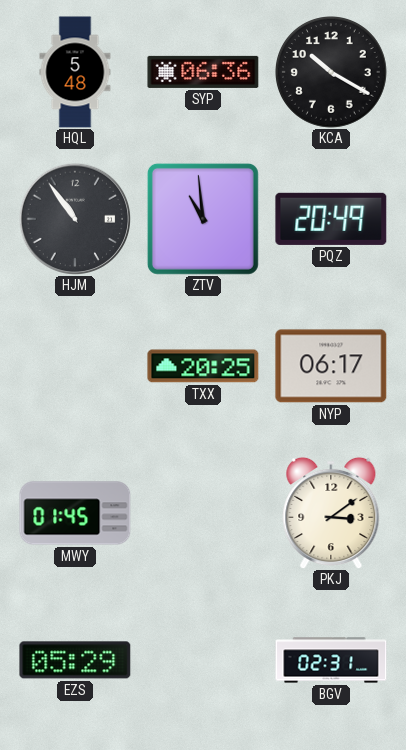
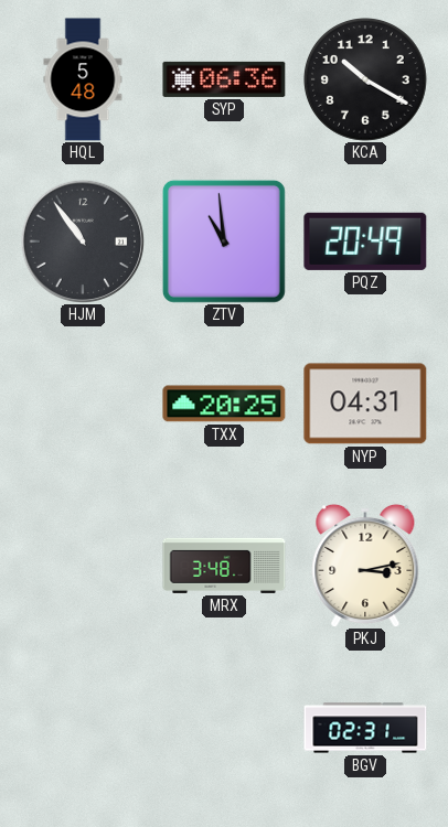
NYP: 06:17 -> 04:31
MWY: 01:45 -> none
MRX: none -> 3:48
PKJ: 3:09 -> 3:13
EZS: 05:29 -> none
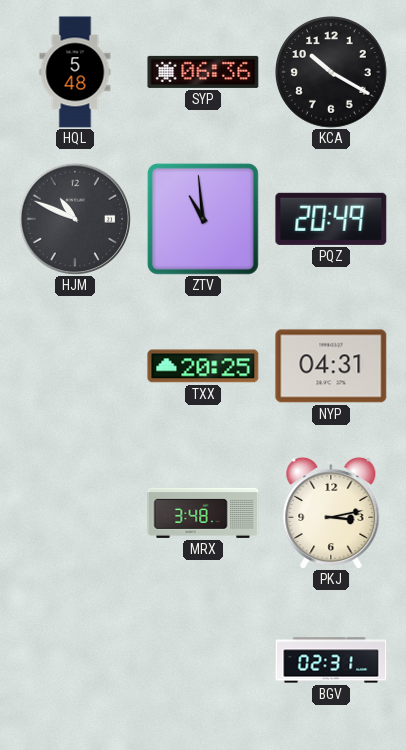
HJM: 10:54 -> 10:49
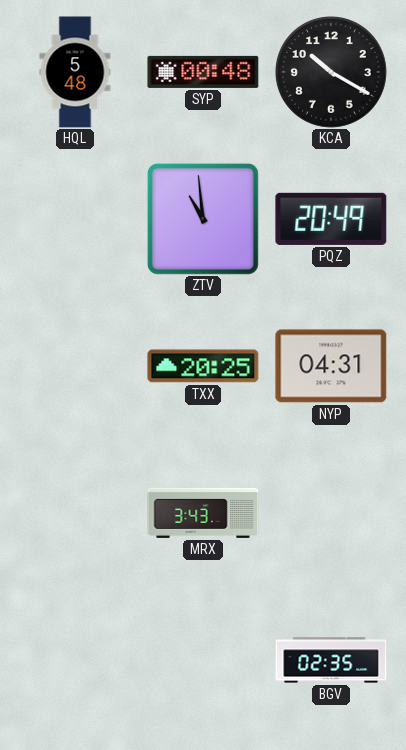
SYP: 06:36 -> 00:48
HJM: 10:49 -> none
MRX: 3:48 -> 3:43
PKJ: 3:13 -> none
BGV: 02:31 -> 02:35
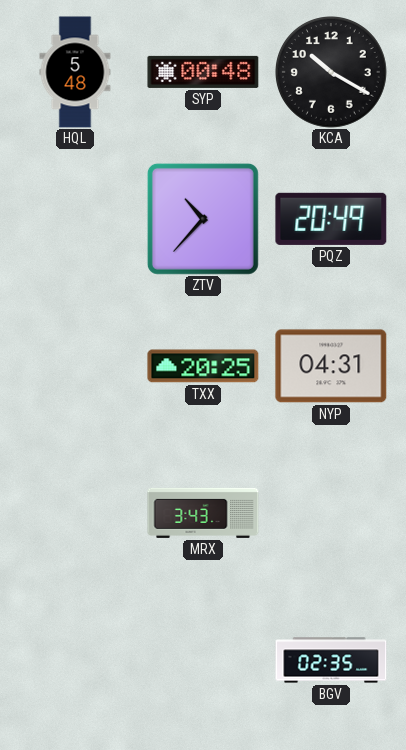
ZTV: 10:59 -> 10:37
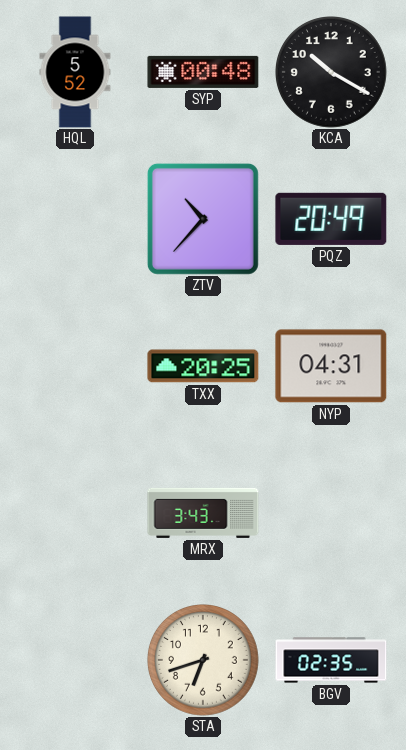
HQL: 5:48 -> 5:52
STA: none -> 6:42
